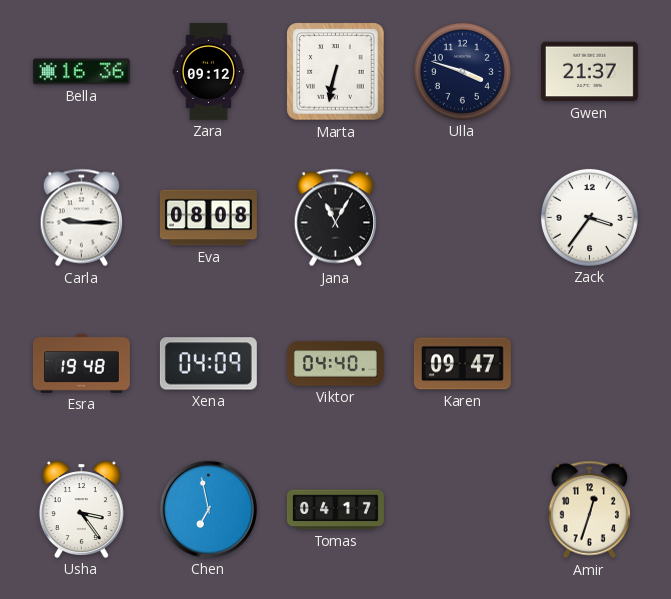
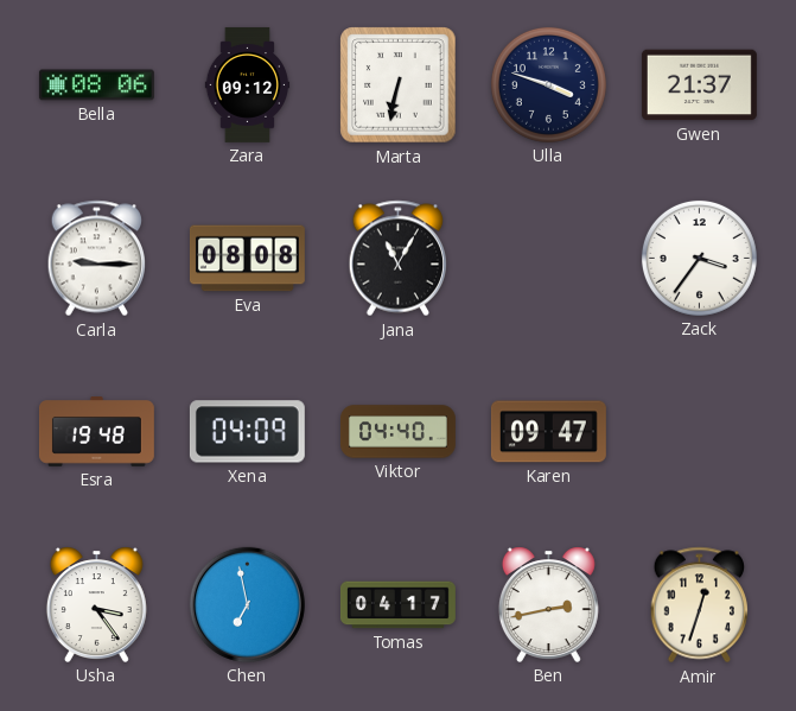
Bella: 16:36 -> 08:06
Ben: none -> 2:43
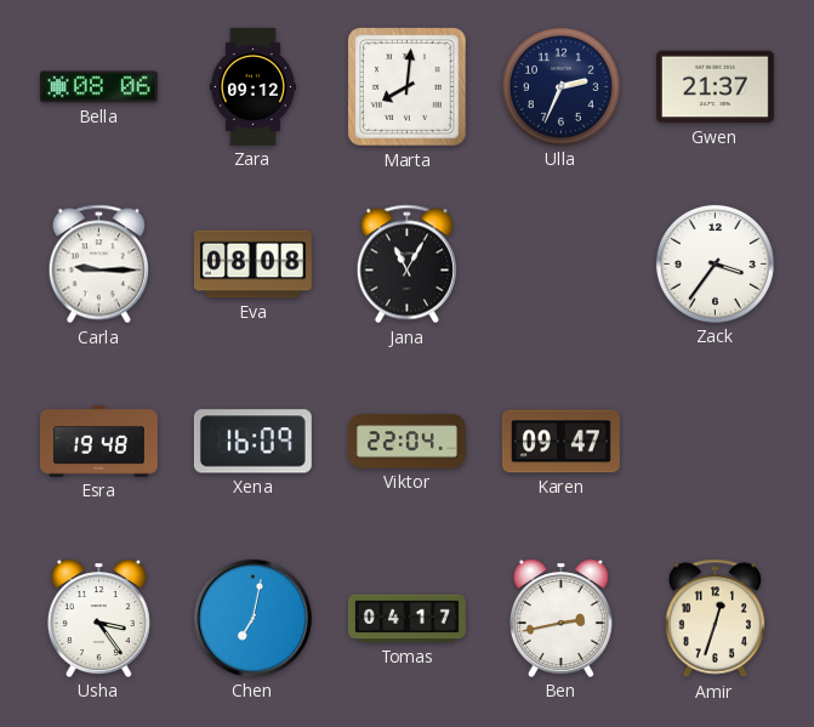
Marta: 6:32 -> 8:01
Ulla: 3:48 -> 2:34
Xena: 04:09 -> 16:09
Viktor: 04:40 -> 22:04
Chen: 6:58 -> 7:02
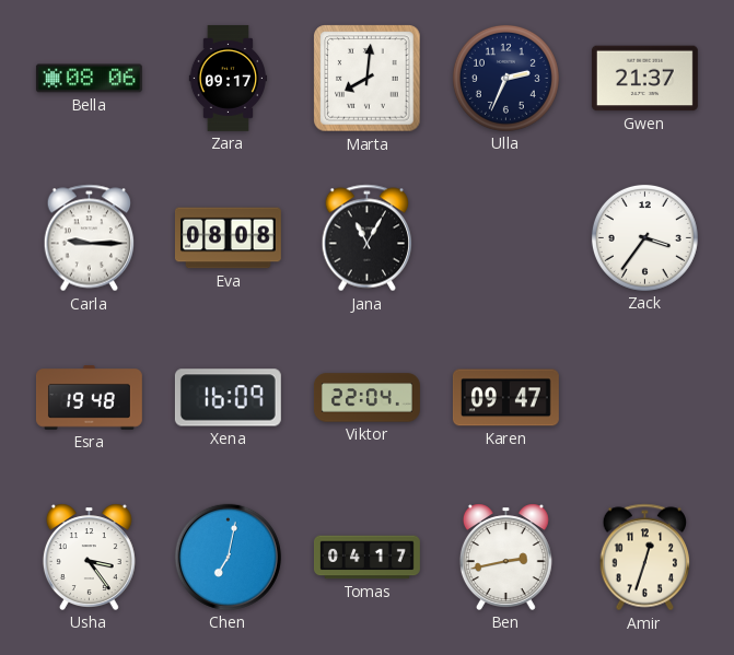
Zara: 09:12 -> 09:17
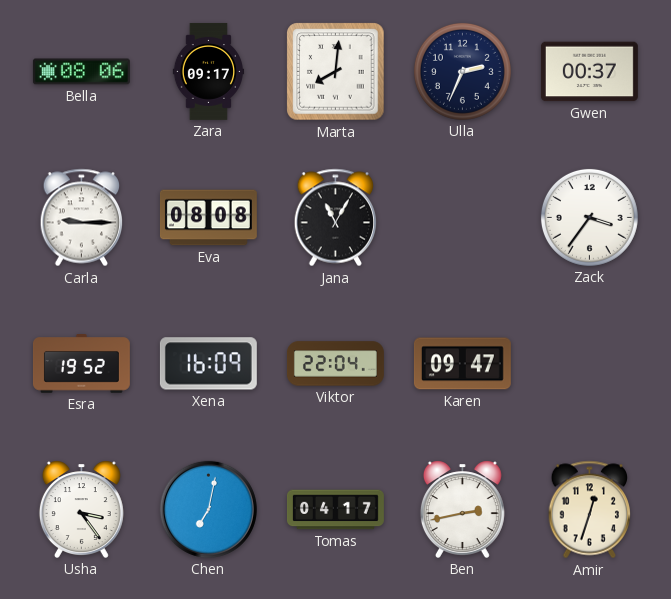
Gwen: 21:37 -> 00:37
Esra: 19:48 -> 19:52
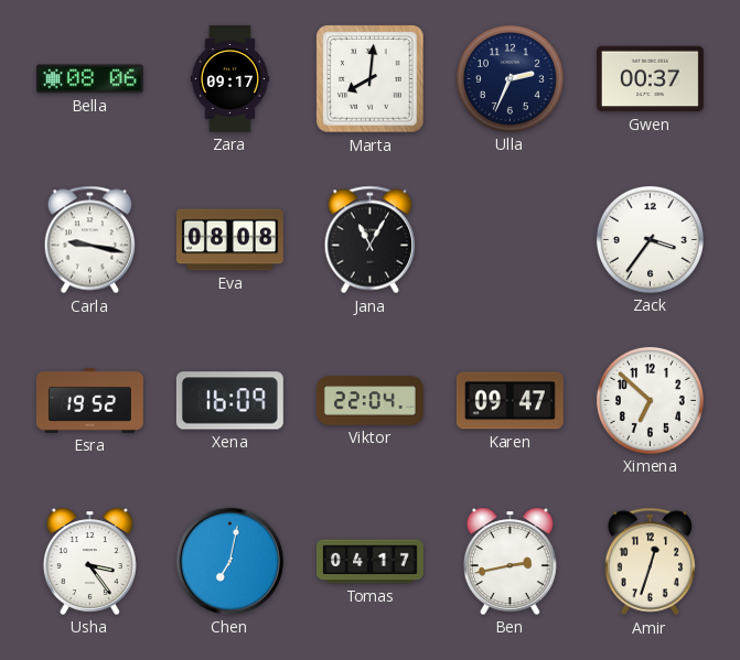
Carla: 9:15 -> 9:17
Ximena: none -> 6:52
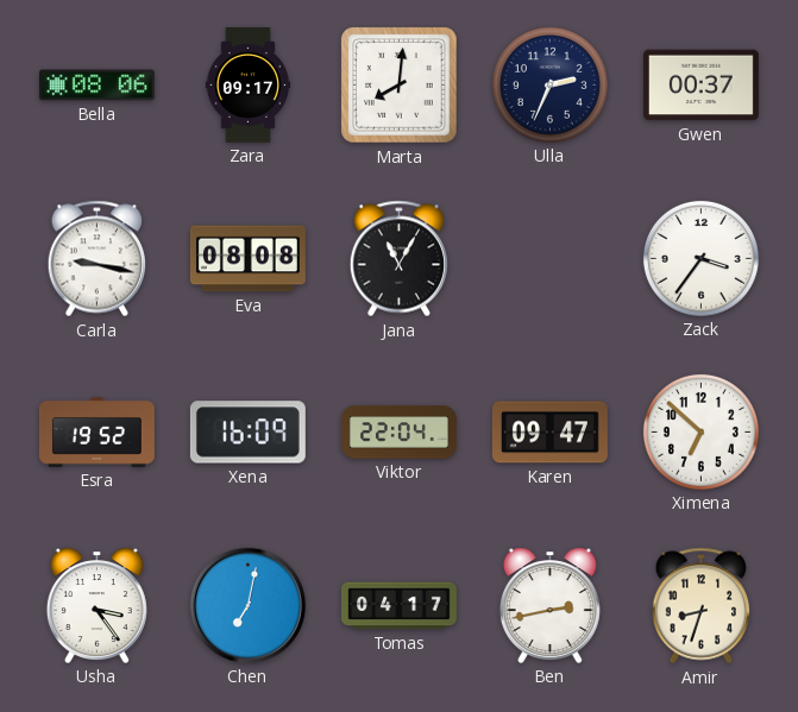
Amir: 12:33 -> 8:33
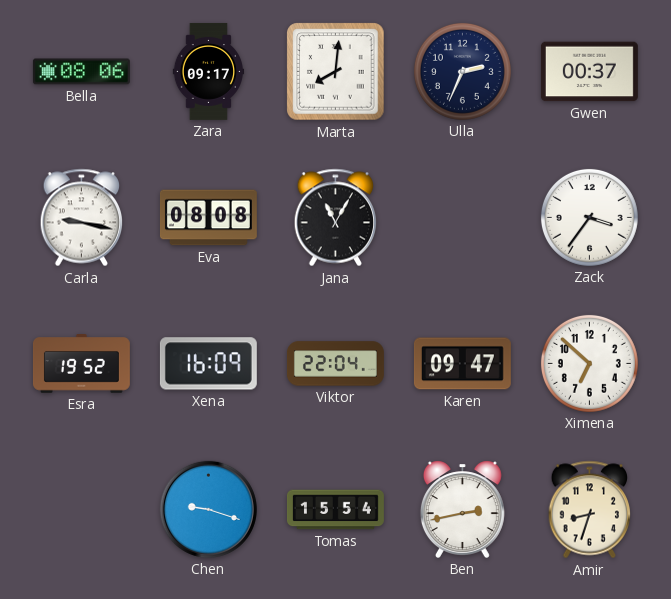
Usha: 3:24 -> none
Chen: 7:02 -> 9:18
Tomas: 04:17 -> 15:54
